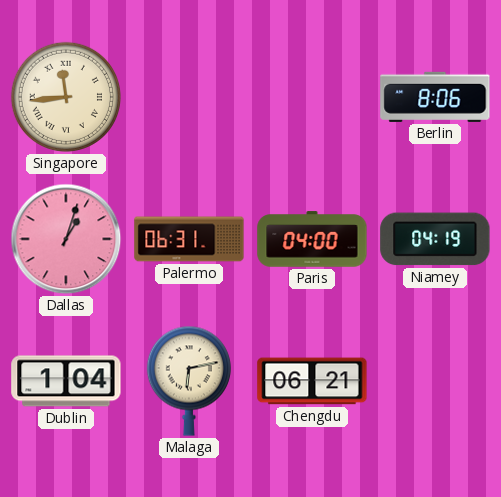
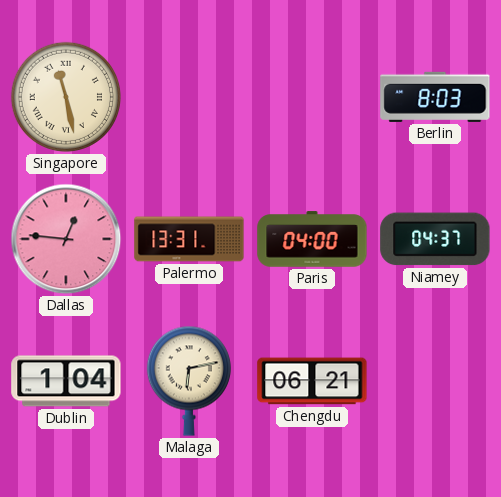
Singapore: 11:44 -> 11:28
Berlin: 8:06 -> 8:03
Dallas: 1:03 -> 12:46
Palermo: 06:31 -> 13:31
Niamey: 04:19 -> 04:37
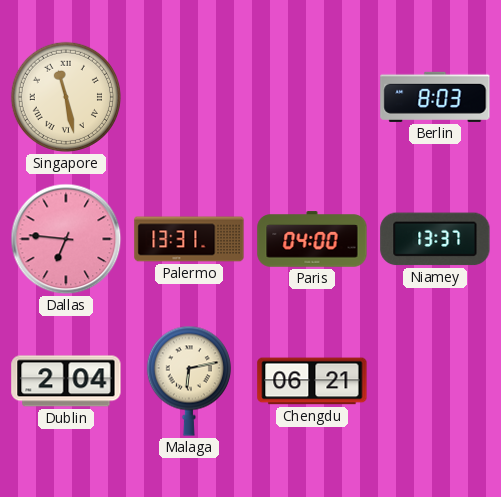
Dallas: 12:46 -> 6:46
Niamey: 04:37 -> 13:37
Dublin: 1:04 -> 2:04
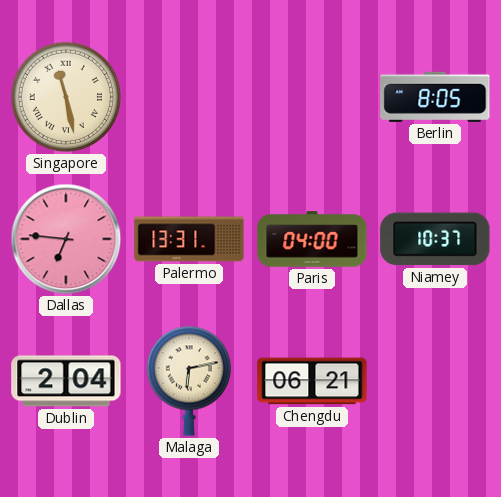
Berlin: 8:03 -> 8:05
Niamey: 13:37 -> 10:37
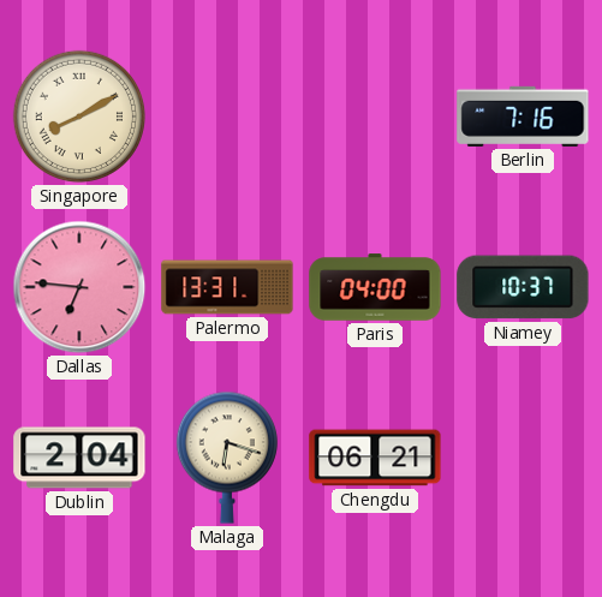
Singapore: 11:28 -> 8:10
Berlin: 8:05 -> 7:16
Malaga: 6:13 -> 6:18
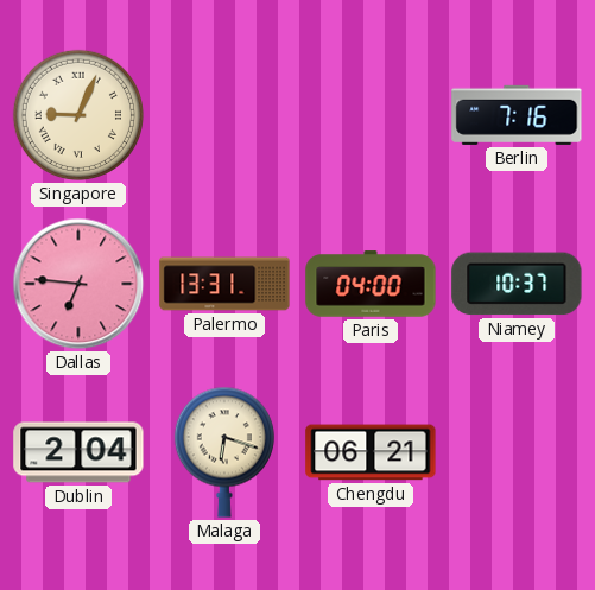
Singapore: 8:10 -> 9:04
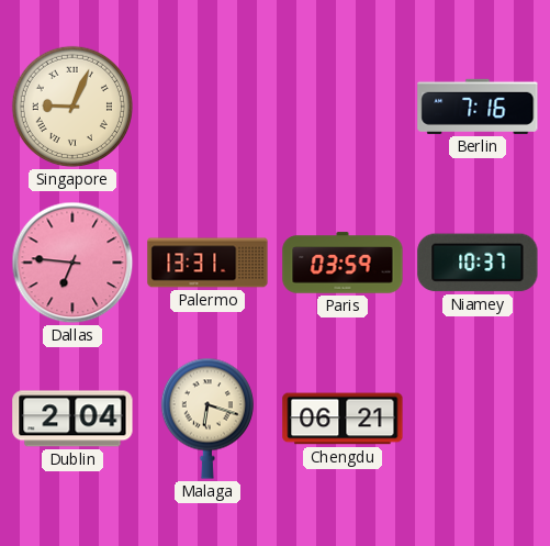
Paris: 04:00 -> 03:59
